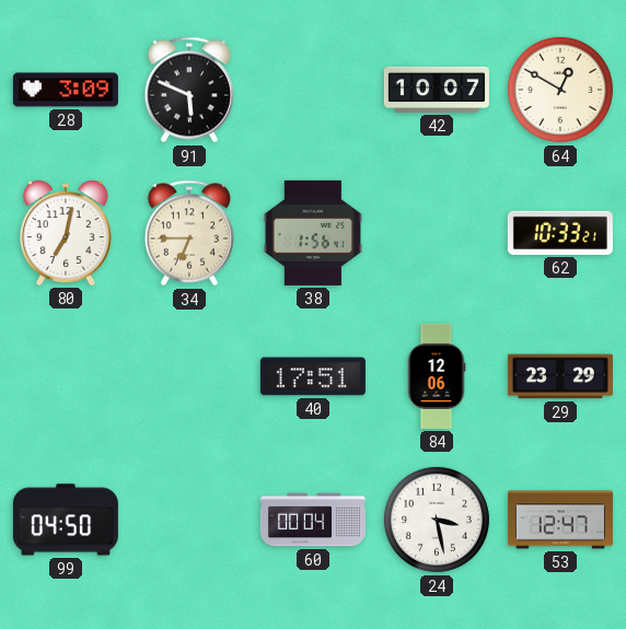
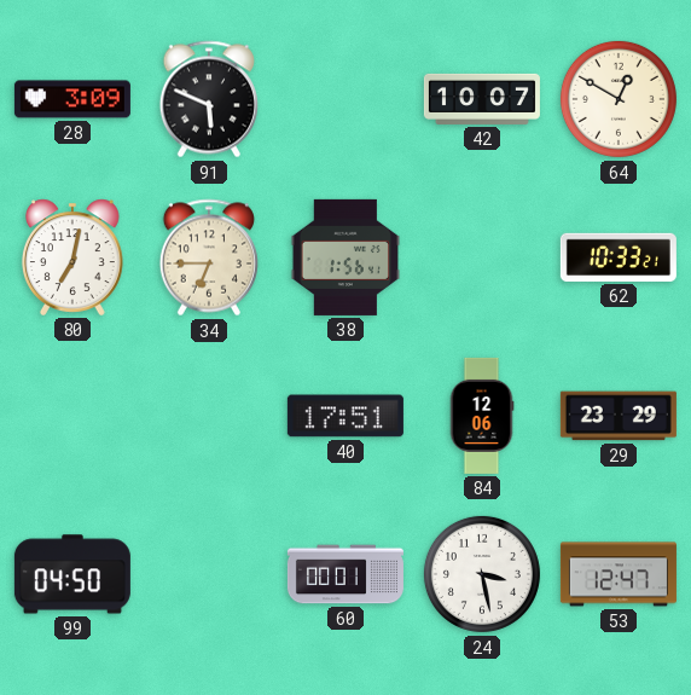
60: 00:04 -> 00:01
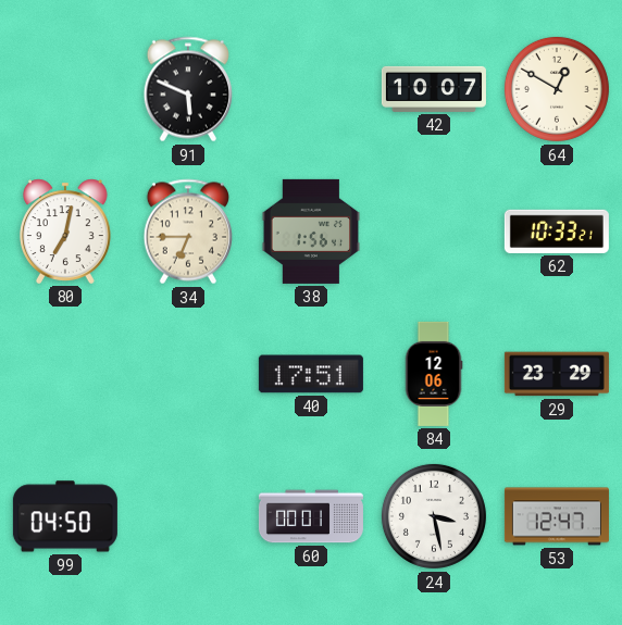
28: 3:09 -> none
